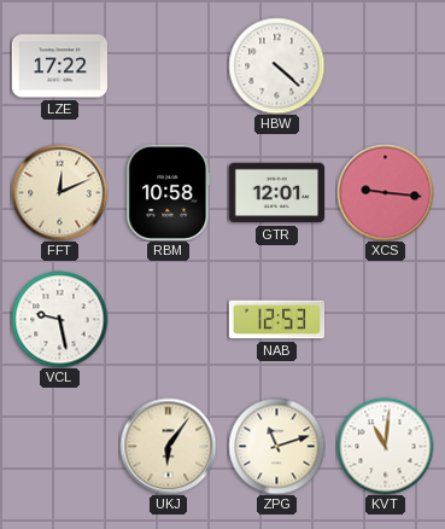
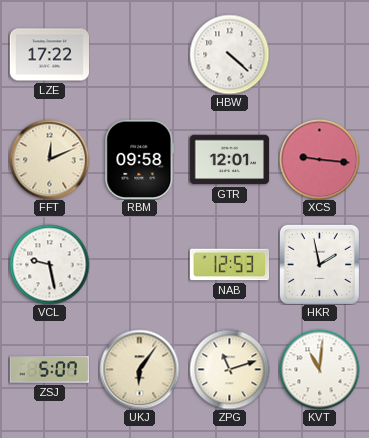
RBM: 10:58 -> 09:58
HKR: none -> 1:58
ZSJ: none -> 5:07
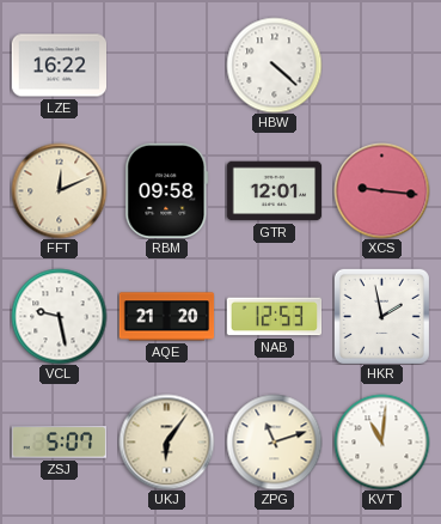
LZE: 17:22 -> 16:22
AQE: none -> 21:20
